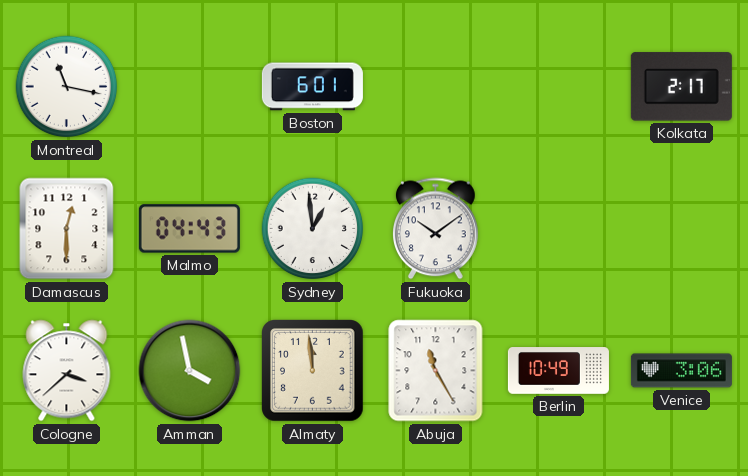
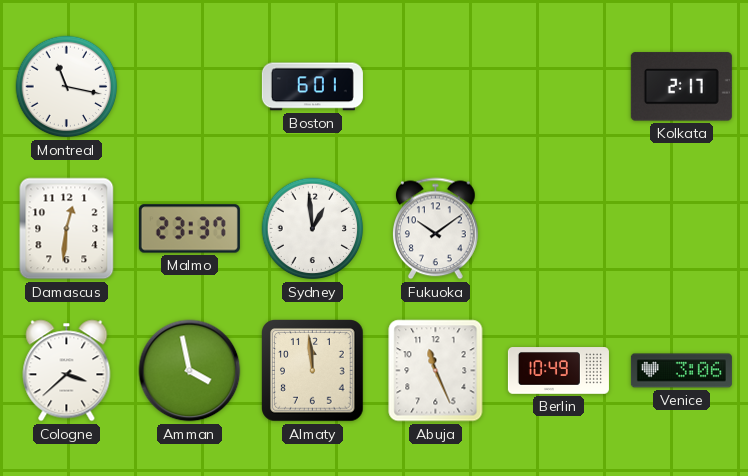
Damascus: 12:30 -> 12:31
Malmo: 04:43 -> 23:37
Abuja: 11:25 -> 11:26
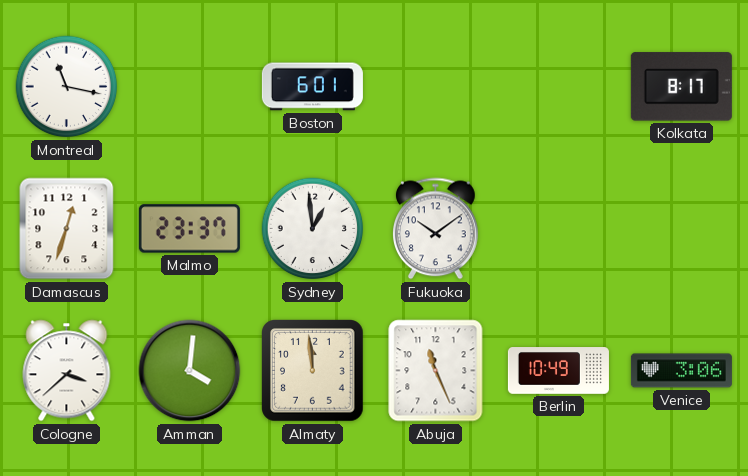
Kolkata: 2:17 -> 8:17
Damascus: 12:31 -> 12:33
Amman: 3:58 -> 4:01
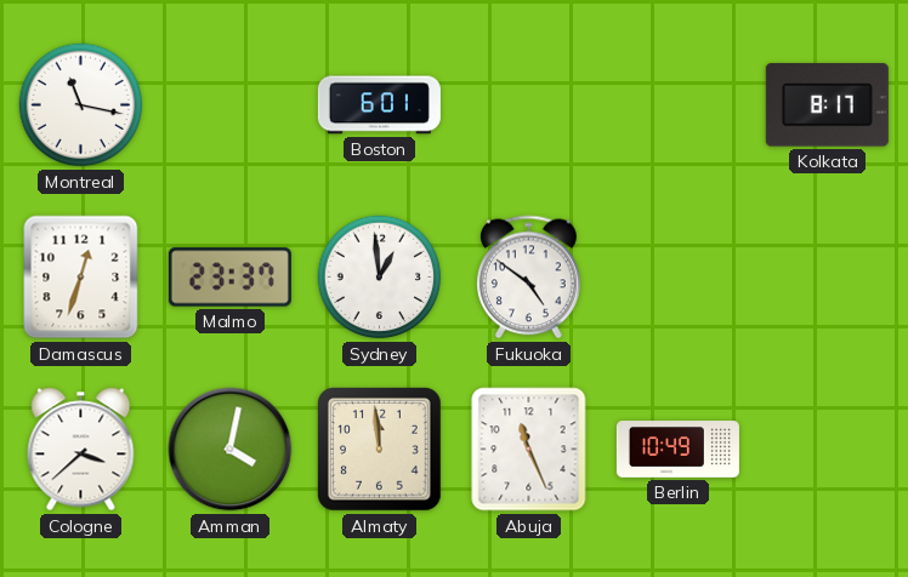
Fukuoka: 10:09 -> 4:51
Amman: 4:01 -> 4:02
Venice: 3:06 -> none
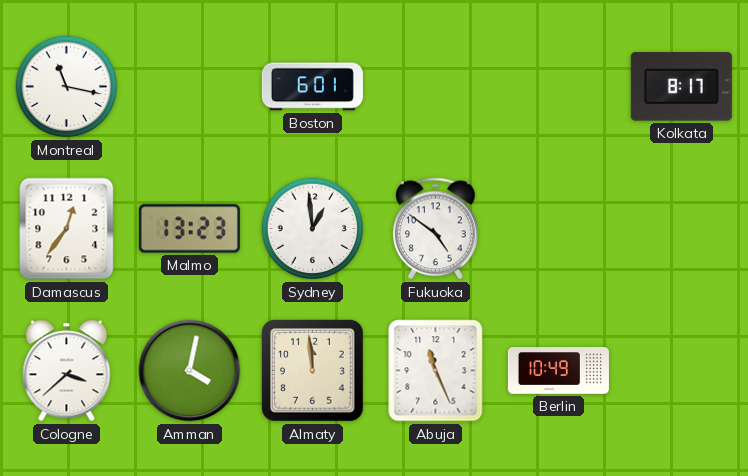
Damascus: 12:33 -> 12:36
Malmo: 23:37 -> 13:23
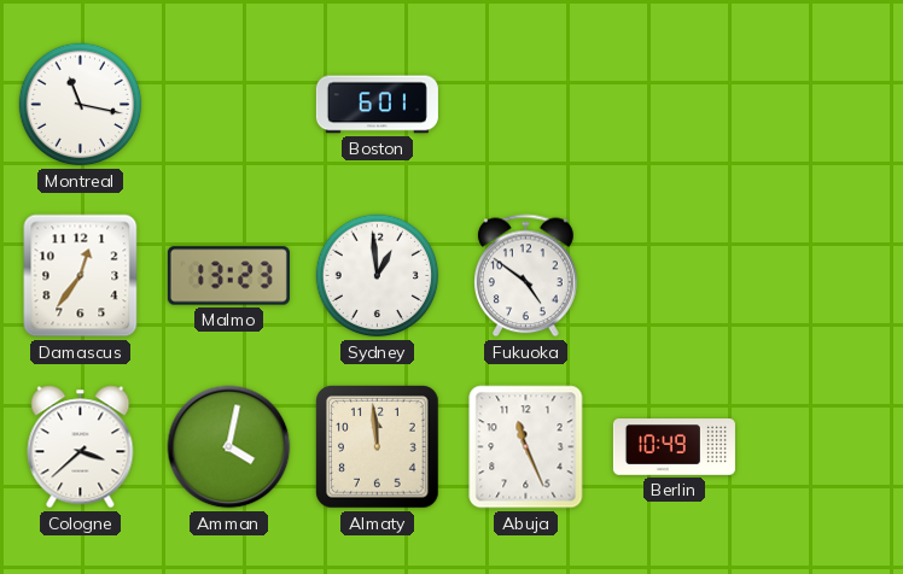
Kolkata: 8:17 -> none
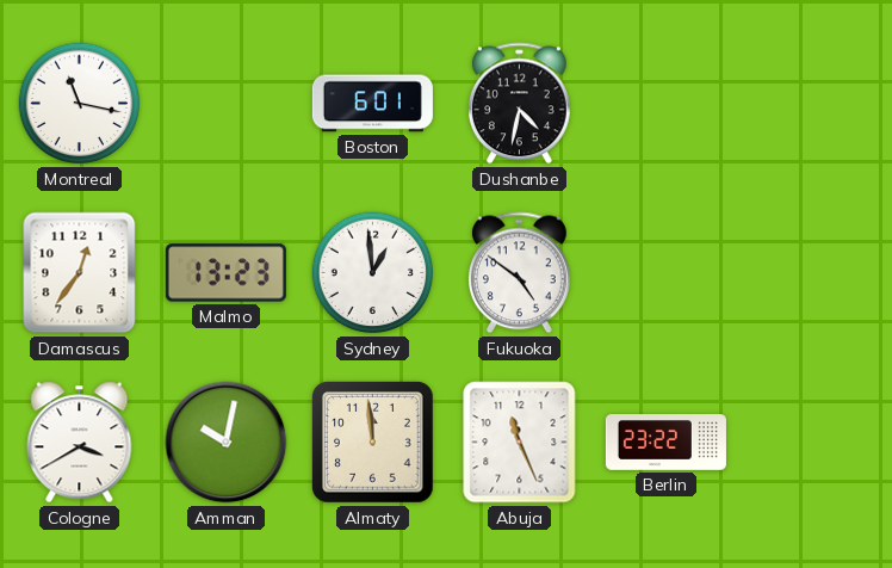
Dushanbe: none -> 4:32
Cologne: 3:38 -> 3:40
Amman: 4:02 -> 10:02
Berlin: 10:49 -> 23:22
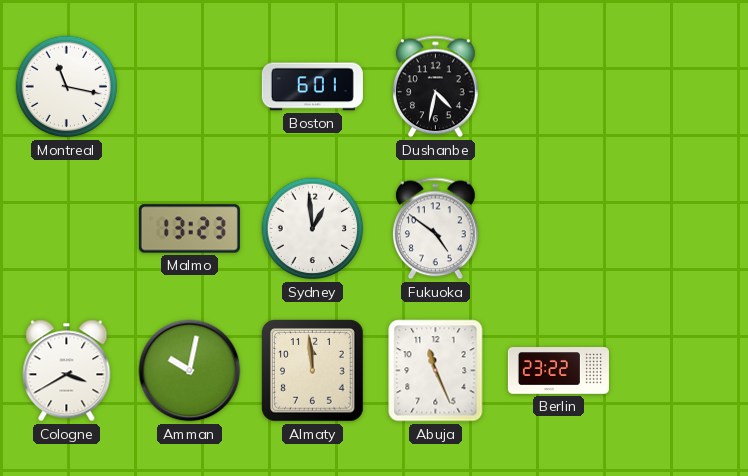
Damascus: 12:36 -> none
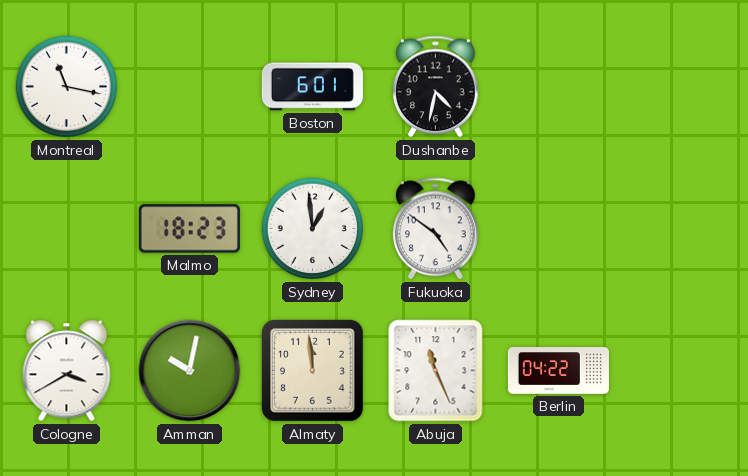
Malmo: 13:23 -> 18:23
Berlin: 23:22 -> 04:22
